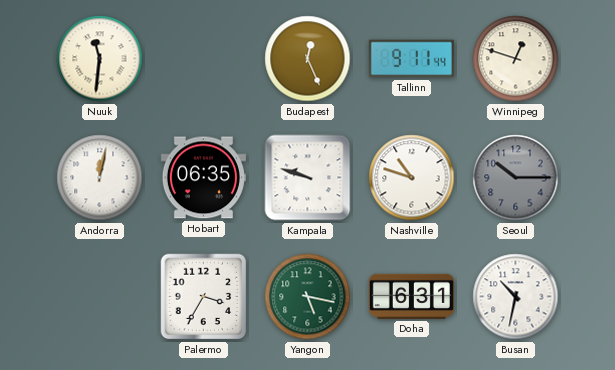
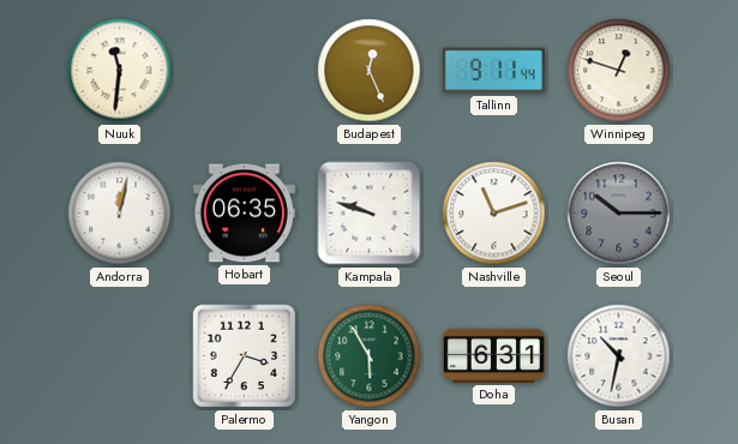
Nashville: 10:48 -> 11:12
Yangon: 5:17 -> 5:55
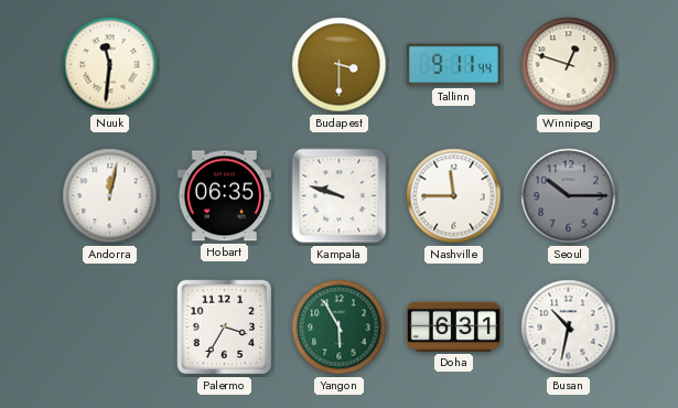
Budapest: 12:26 -> 3:30
Nashville: 11:12 -> 11:45
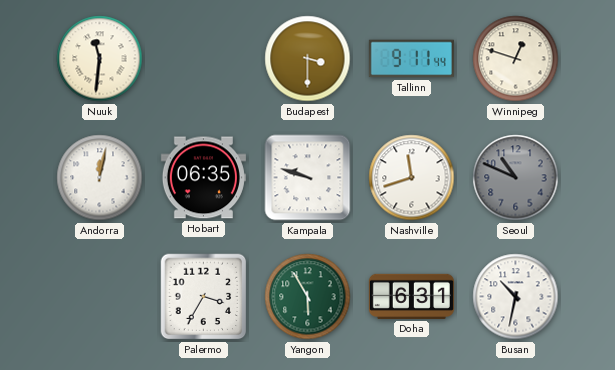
Nashville: 11:45 -> 11:42
Seoul: 10:15 -> 10:49
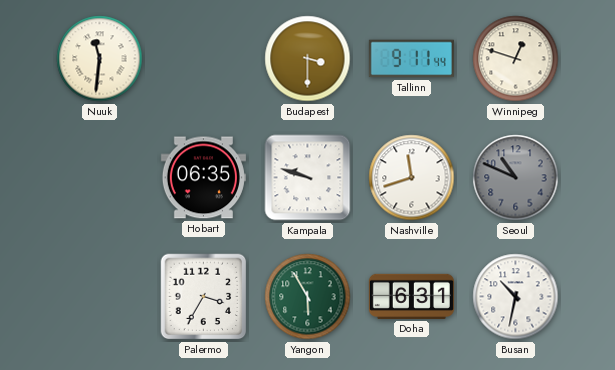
Andorra: 12:02 -> none
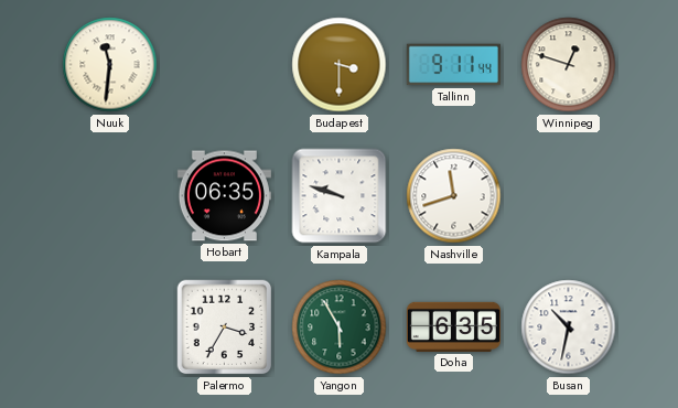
Seoul: 10:49 -> none
Doha: 6:31 -> 6:35
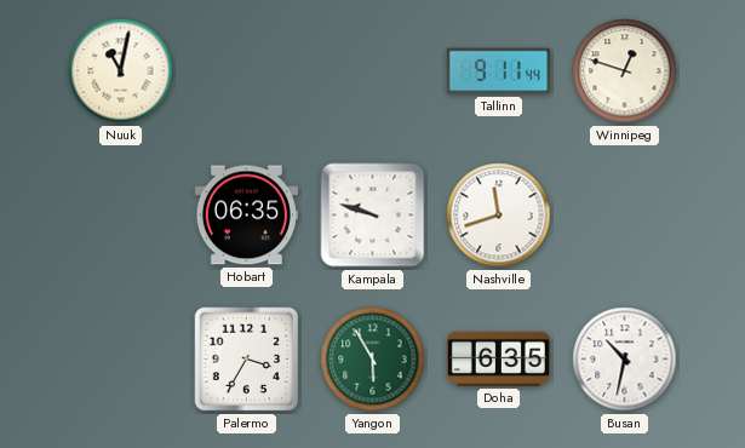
Nuuk: 11:31 -> 11:02
Budapest: 3:30 -> none
